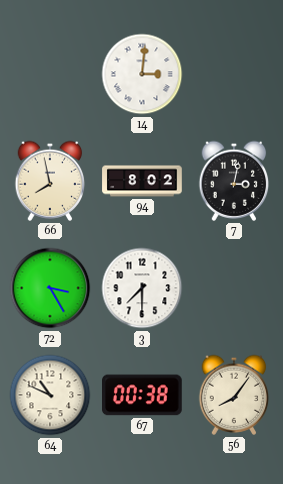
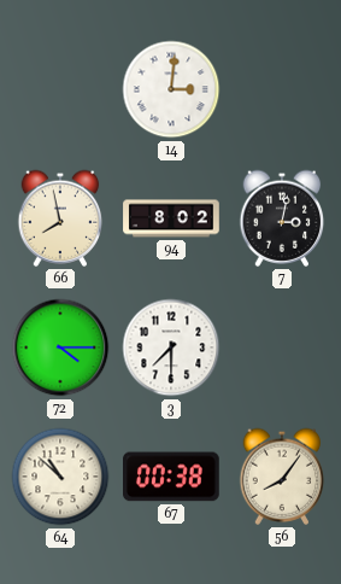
72: 3:25 -> 4:15
64: 10:49 -> 10:52
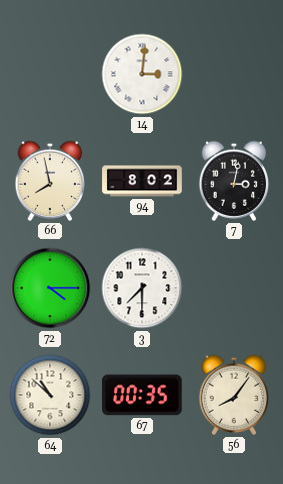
67: 00:38 -> 00:35
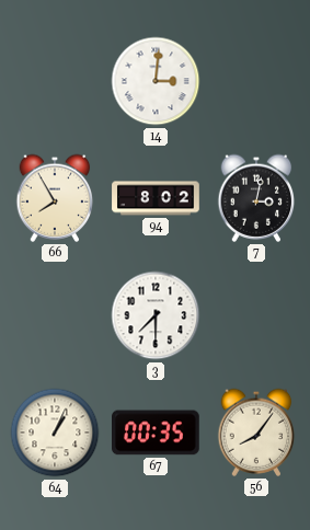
66: 7:58 -> 7:55
72: 4:15 -> none
64: 10:52 -> 1:04
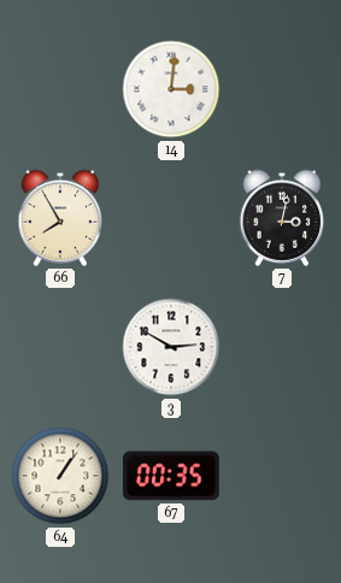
94: 8:02 -> none
3: 7:30 -> 2:50
64: 1:04 -> 1:06
56: 8:06 -> none
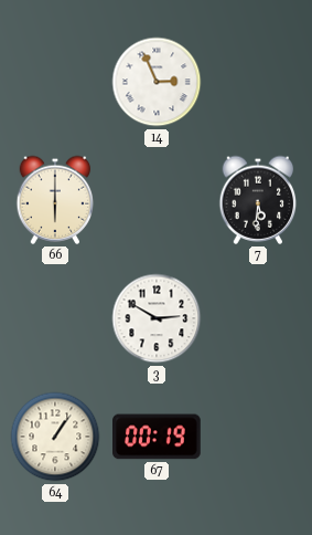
14: 3:01 -> 2:56
66: 7:55 -> 6:00
7: 3:02 -> 5:31
67: 00:35 -> 00:19
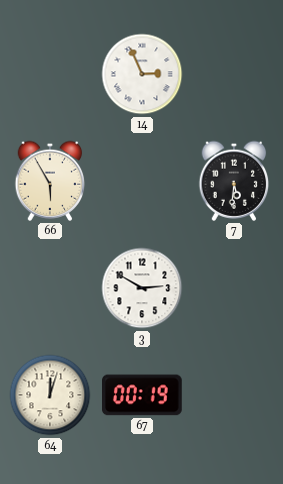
66: 6:00 -> 5:55
64: 1:06 -> 12:03
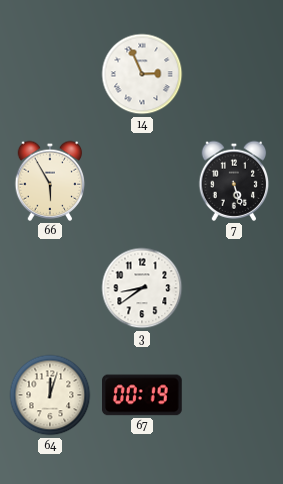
7: 5:31 -> 5:27
3: 2:50 -> 8:39
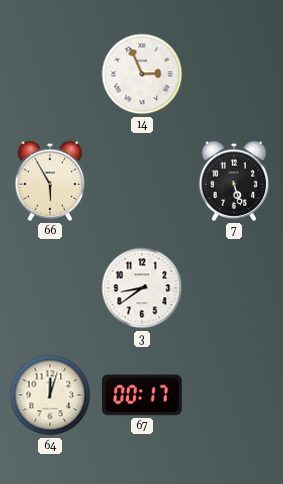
67: 00:19 -> 00:17
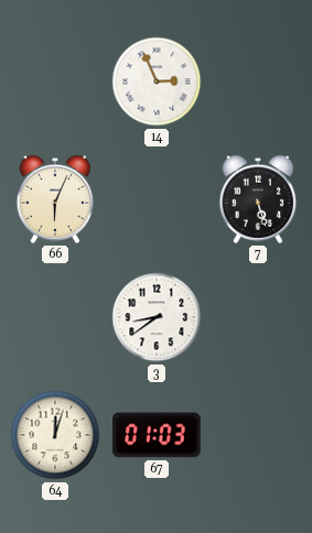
66: 5:55 -> 6:04
67: 00:17 -> 01:03
